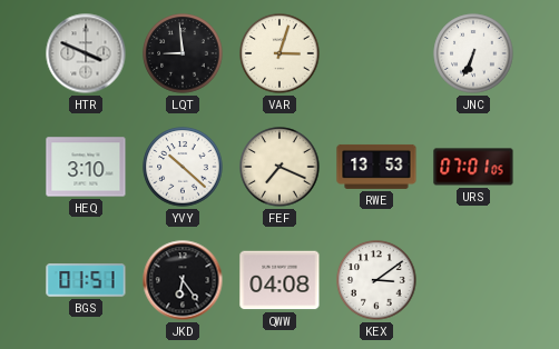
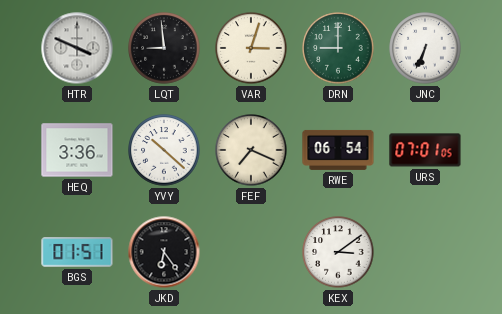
DRN: none -> 9:00
HEQ: 3:10 -> 3:36
RWE: 13:53 -> 06:54
QWW: 04:08 -> none
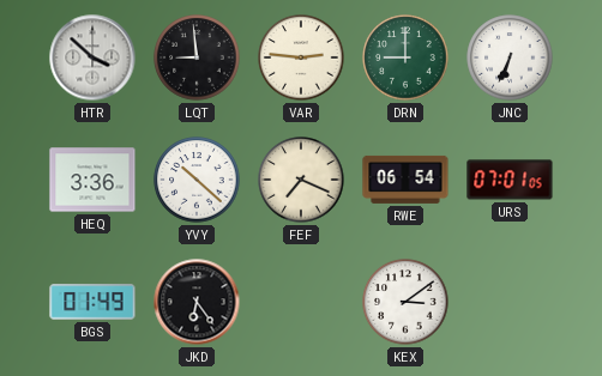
HTR: 3:49 -> 3:52
VAR: 3:03 -> 2:46
BGS: 01:51 -> 01:49
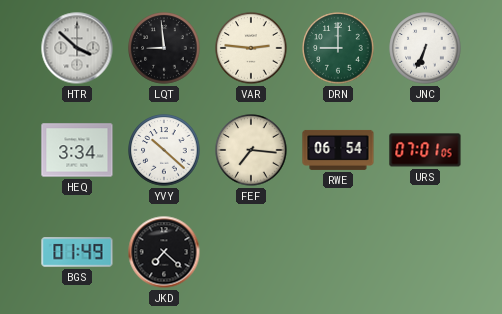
HEQ: 3:36 -> 3:34
FEF: 7:19 -> 7:16
JKD: 6:24 -> 7:22
KEX: 3:09 -> none
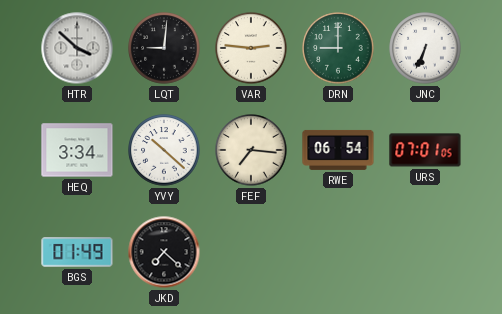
LQT: 8:59 -> 9:01
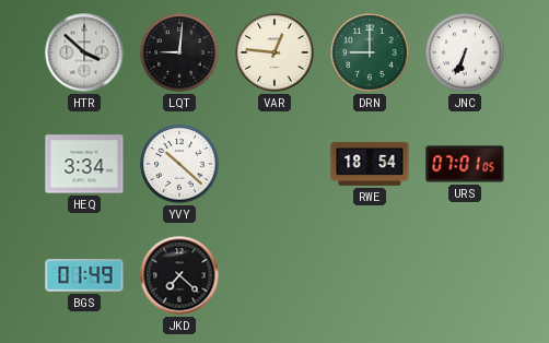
VAR: 2:46 -> 12:46
FEF: 7:16 -> none
RWE: 06:54 -> 18:54
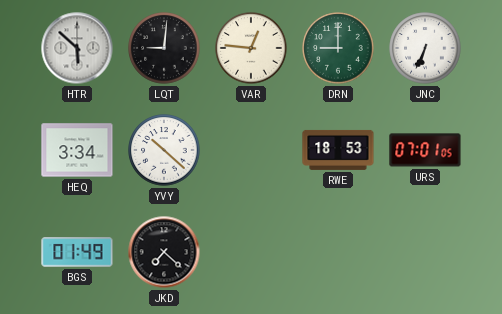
HTR: 3:52 -> 5:52
RWE: 18:54 -> 18:53
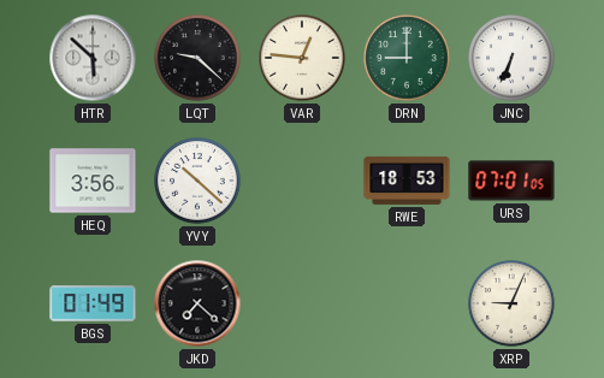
LQT: 9:01 -> 9:22
HEQ: 3:34 -> 3:56
XRP: none -> 9:04
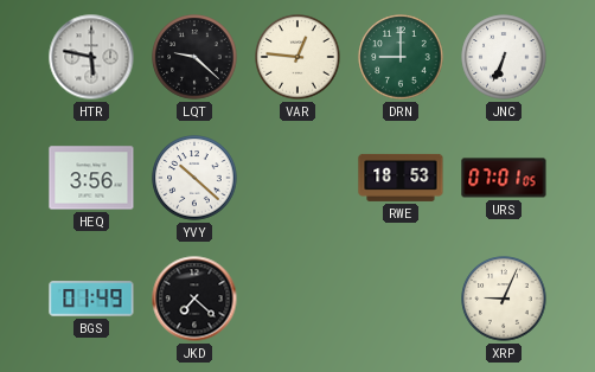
HTR: 5:52 -> 5:47
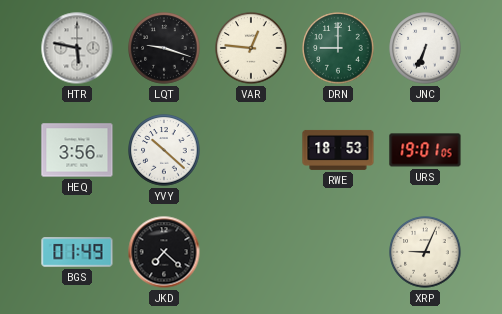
LQT: 9:22 -> 9:18
URS: 07:01 -> 19:01
